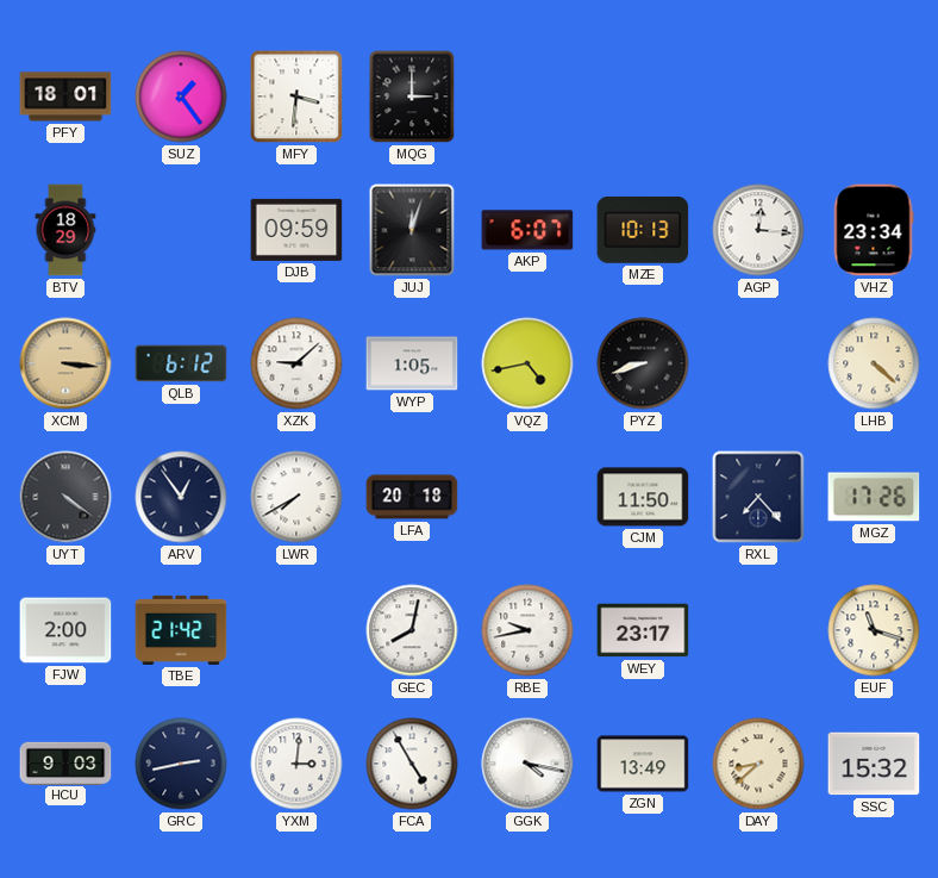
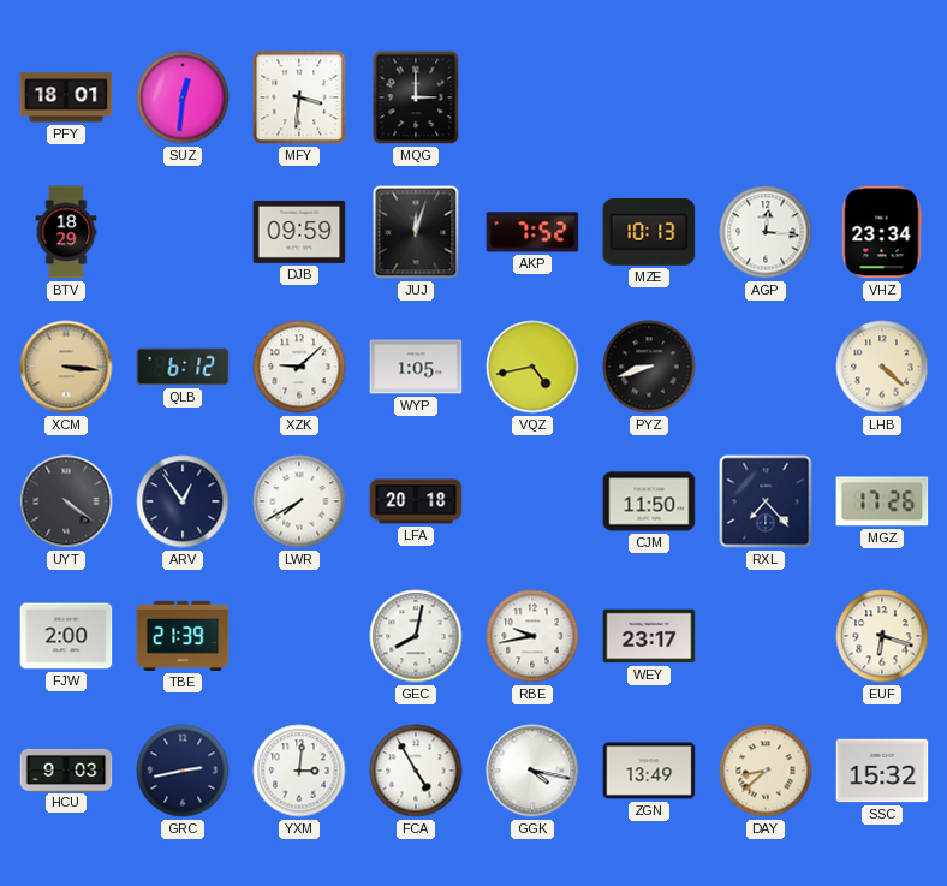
SUZ: 1:24 -> 12:31
AKP: 6:07 -> 7:52
TBE: 21:42 -> 21:39
EUF: 11:18 -> 6:18
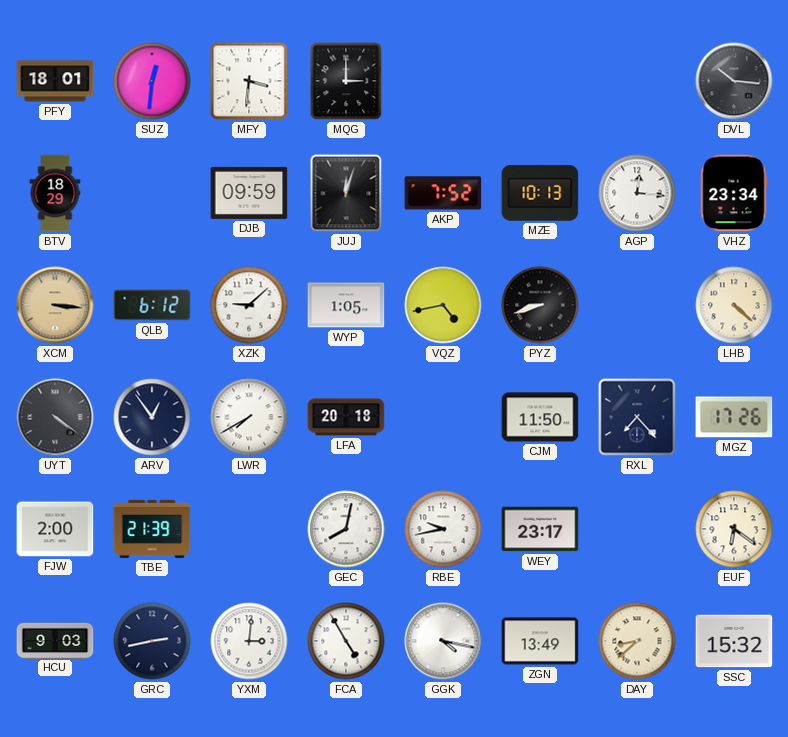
DVL: none -> 10:16
EUF: 6:18 -> 6:21
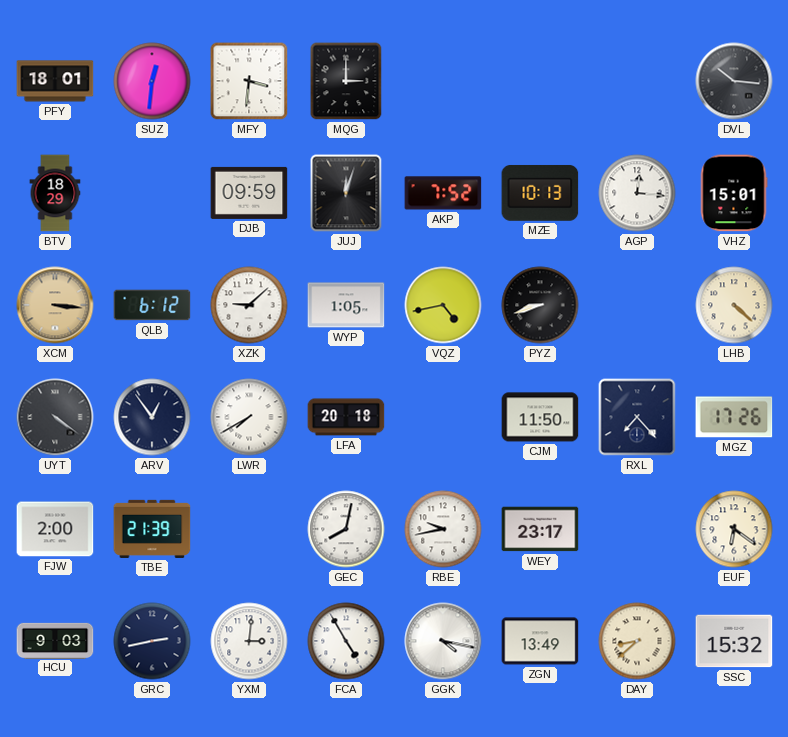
VHZ: 23:34 -> 15:01
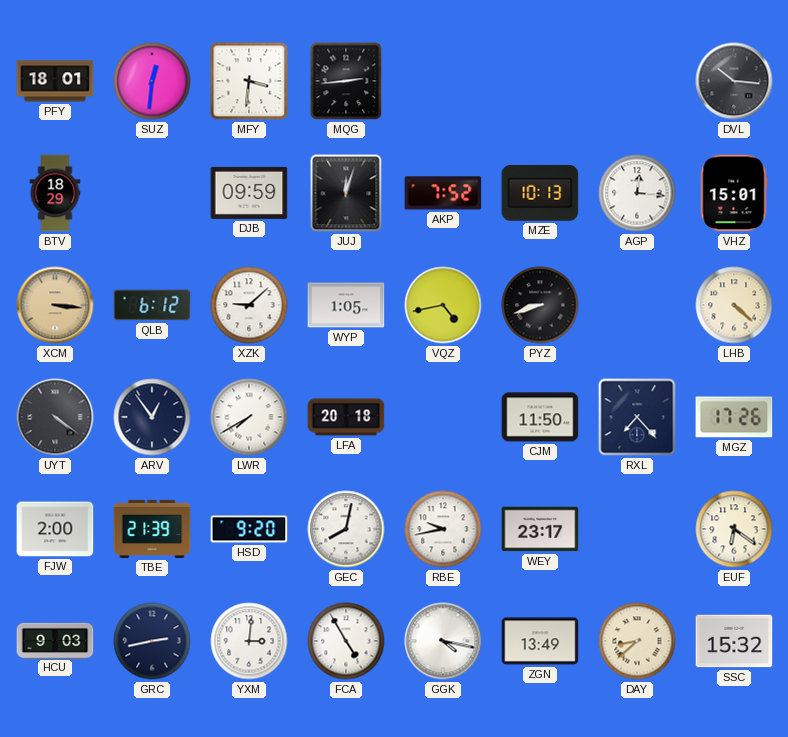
MQG: 3:00 -> 2:44
HSD: none -> 9:20
